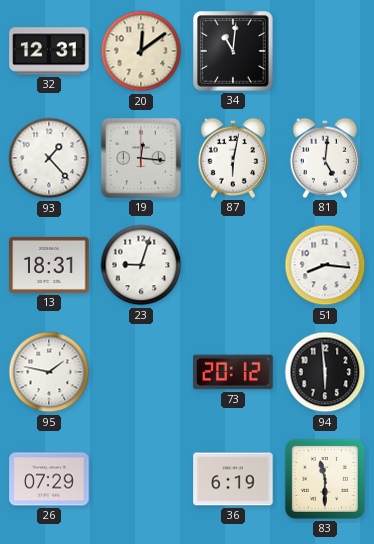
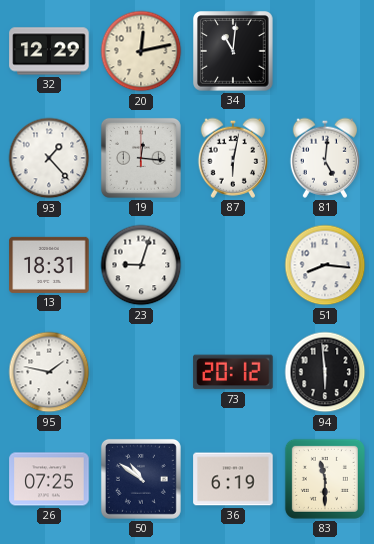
32: 12:31 -> 12:29
20: 12:09 -> 12:13
26: 07:29 -> 07:25
50: none -> 10:51
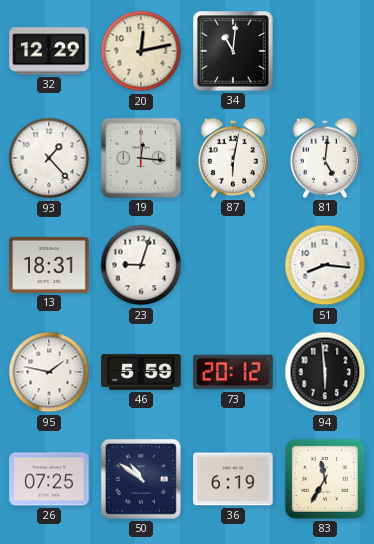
46: none -> 5:59
83: 11:30 -> 11:35
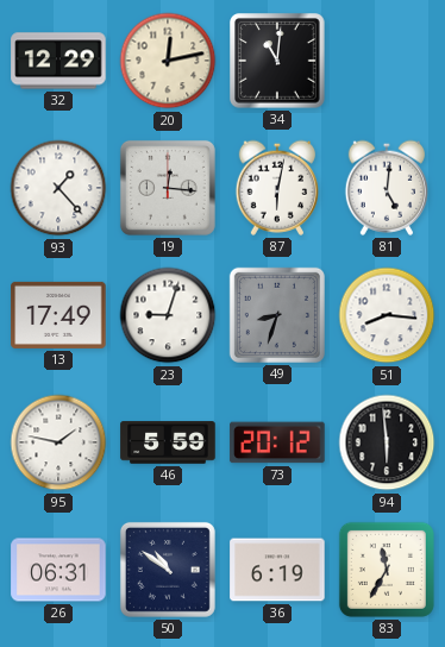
13: 18:31 -> 17:49
49: none -> 8:33
26: 07:25 -> 06:31
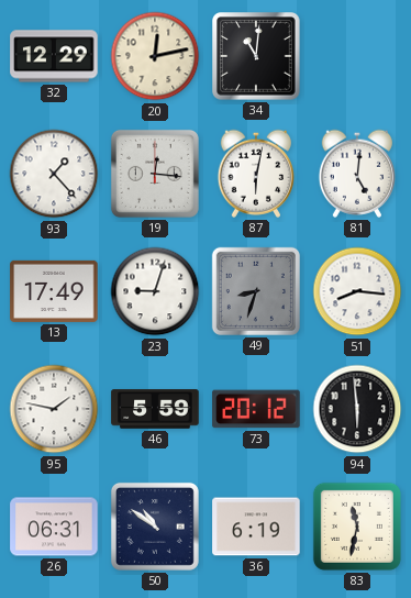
83: 11:35 -> 11:32
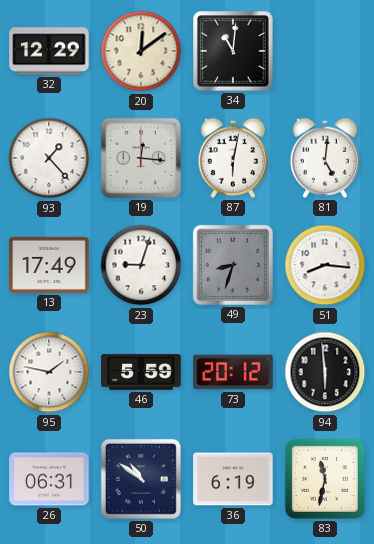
20: 12:13 -> 12:09
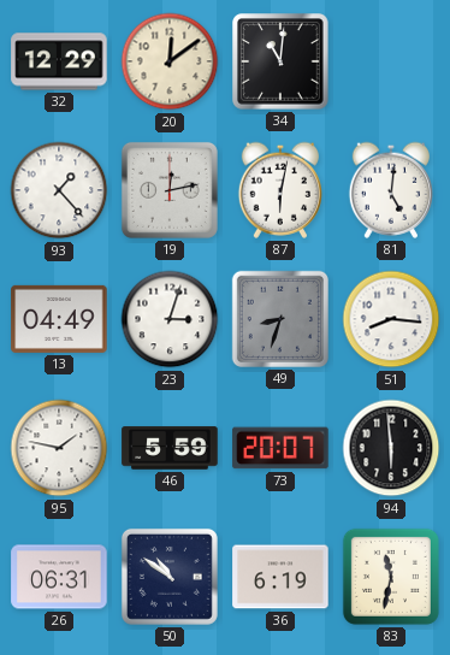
19: 12:16 -> 12:13
13: 17:49 -> 04:49
23: 9:03 -> 3:03
73: 20:12 -> 20:07
